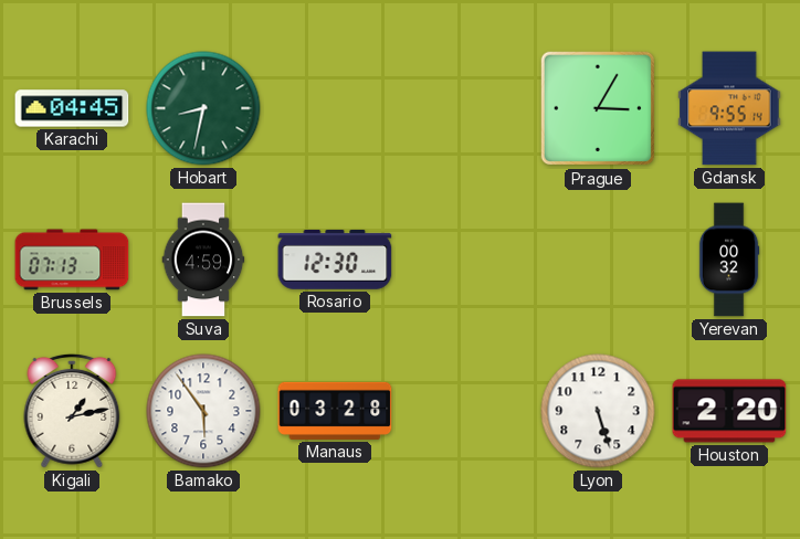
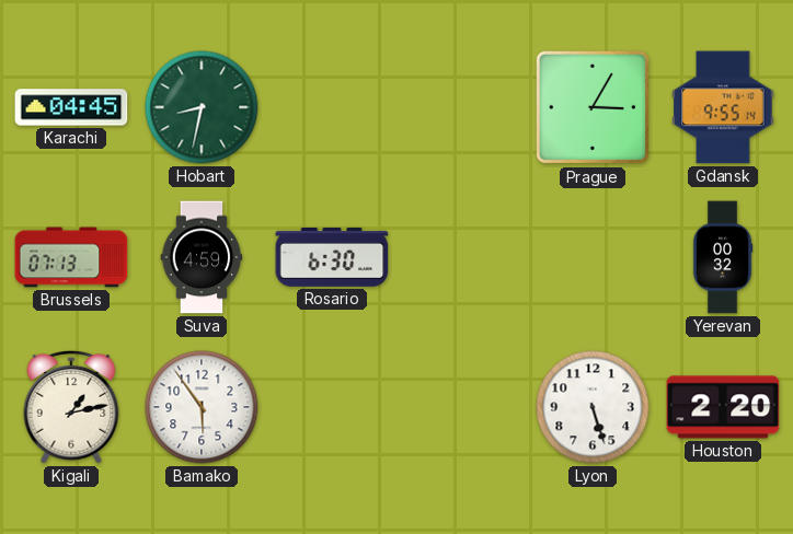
Rosario: 12:30 -> 6:30
Manaus: 03:28 -> none
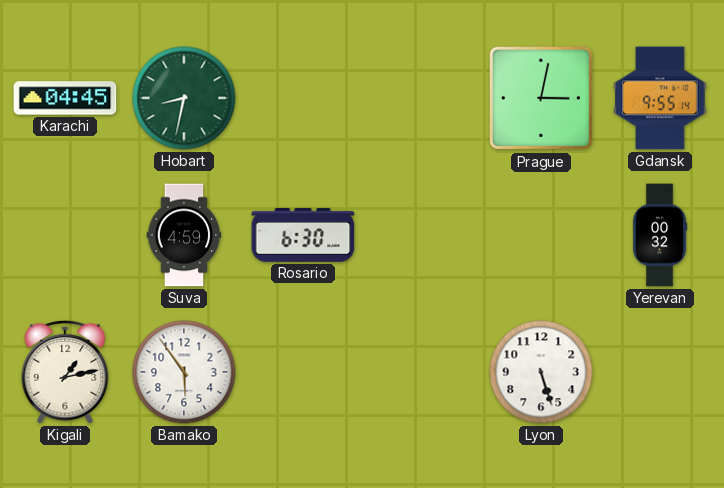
Prague: 3:05 -> 3:02
Brussels: 07:13 -> none
Houston: 2:20 -> none
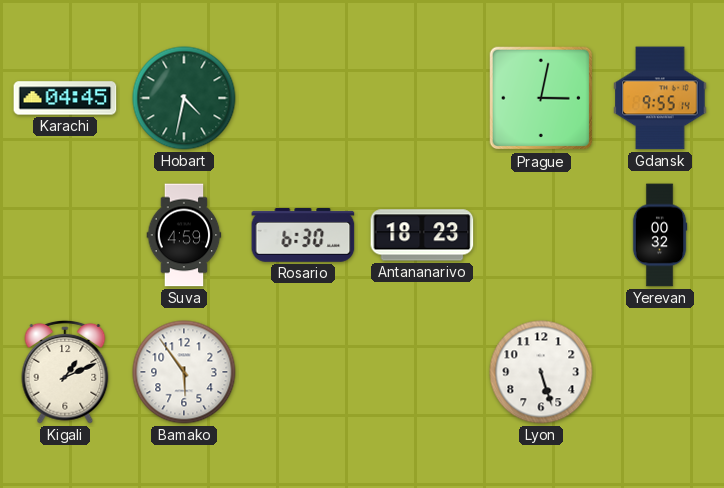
Hobart: 8:32 -> 4:32
Antananarivo: none -> 18:23
Kigali: 1:13 -> 1:11
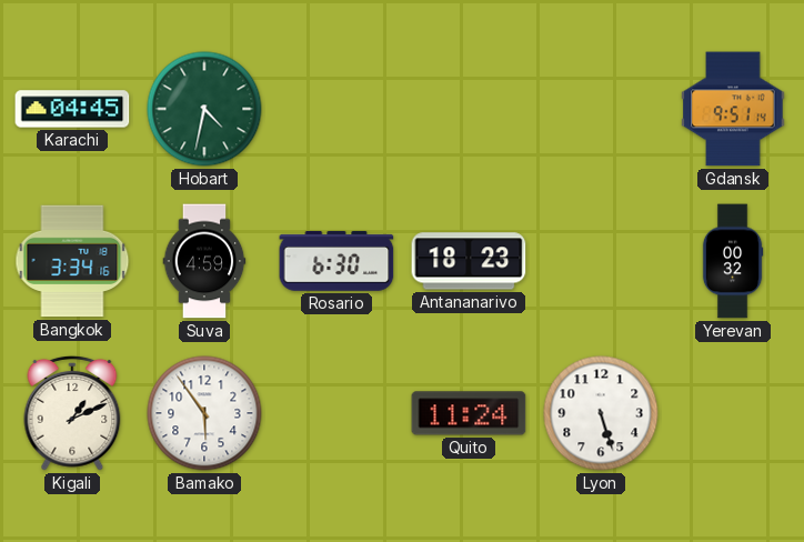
Prague: 3:02 -> none
Gdansk: 9:55 -> 9:51
Bangkok: none -> 3:34
Quito: none -> 11:24
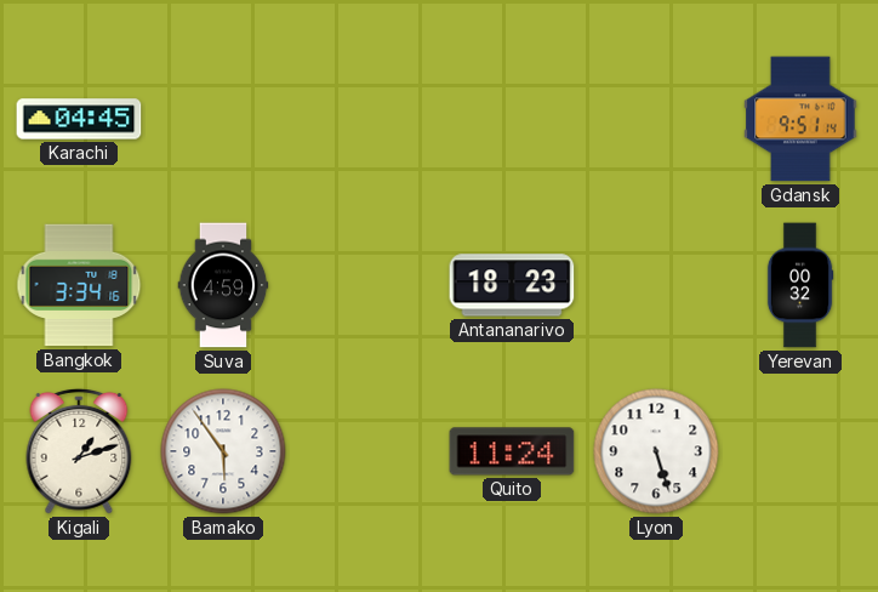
Hobart: 4:32 -> none
Rosario: 6:30 -> none
Kigali: 1:11 -> 1:12
